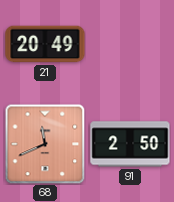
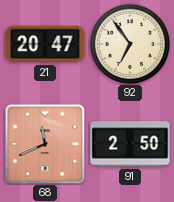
21: 20:49 -> 20:47
92: none -> 6:54
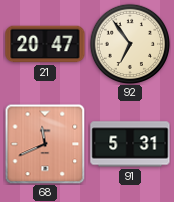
91: 2:50 -> 5:31
